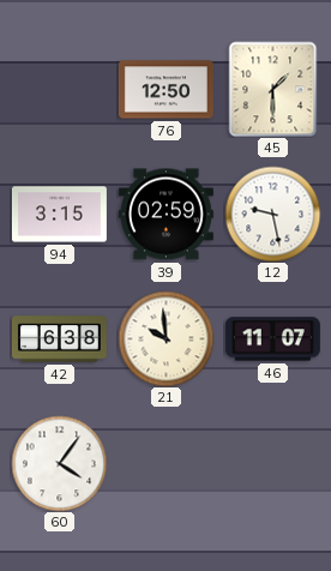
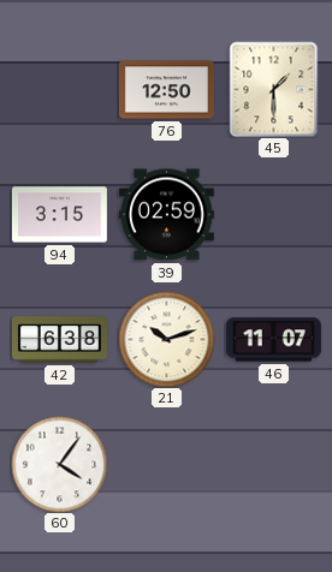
12: 9:28 -> none
21: 9:59 -> 10:12
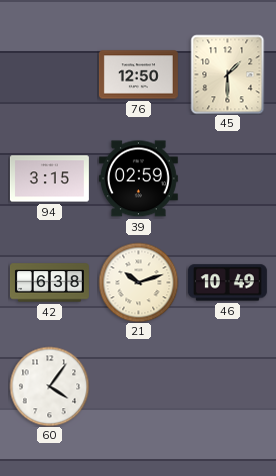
46: 11:07 -> 10:49
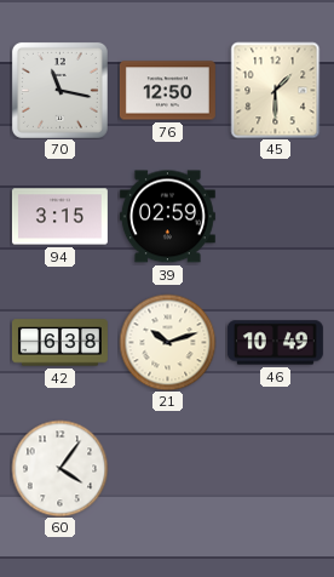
70: none -> 11:17
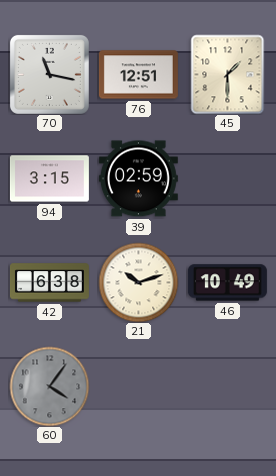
76: 12:50 -> 12:51
60 dial: white -> grey
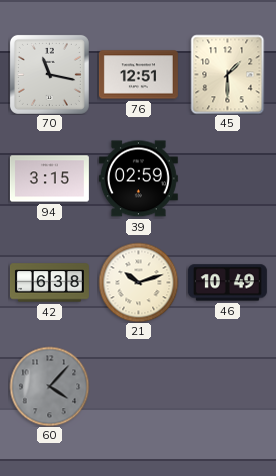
60: 4:06 -> 4:07
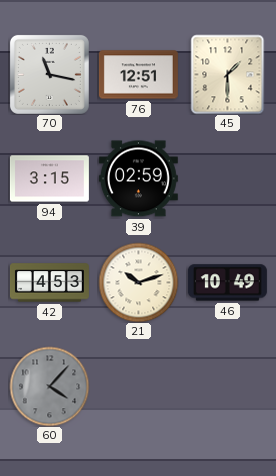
42: 6:38 -> 4:53
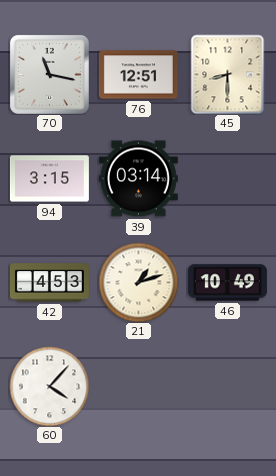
45: 1:30 -> 8:30
39: 02:59 -> 03:14
21: 10:12 -> 1:12
60 dial: grey -> white
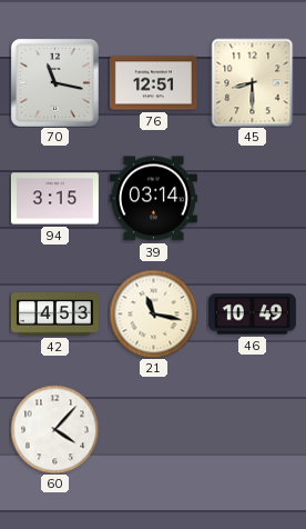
21: 1:12 -> 11:17
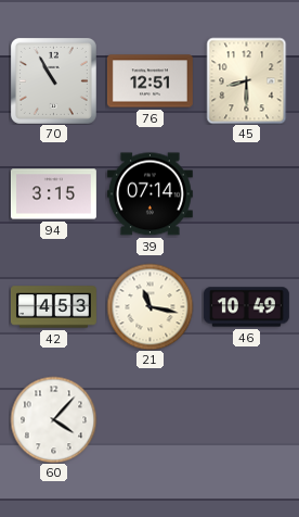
70: 11:17 -> 10:55
39: 03:14 -> 07:14
